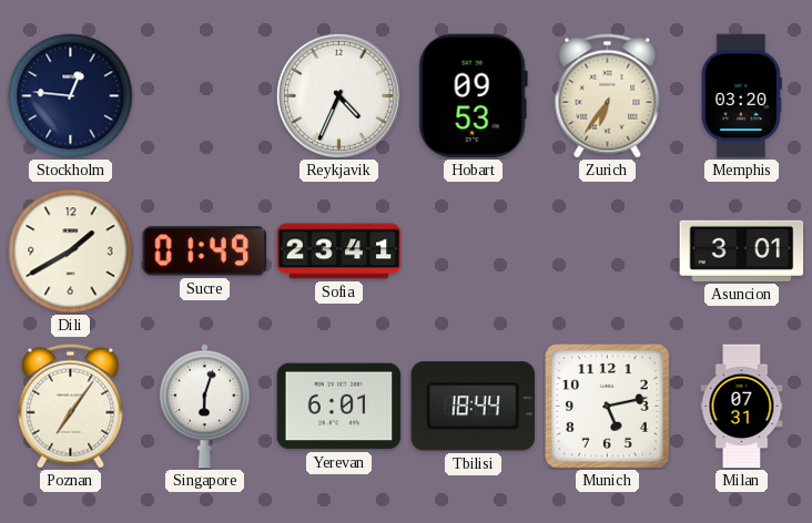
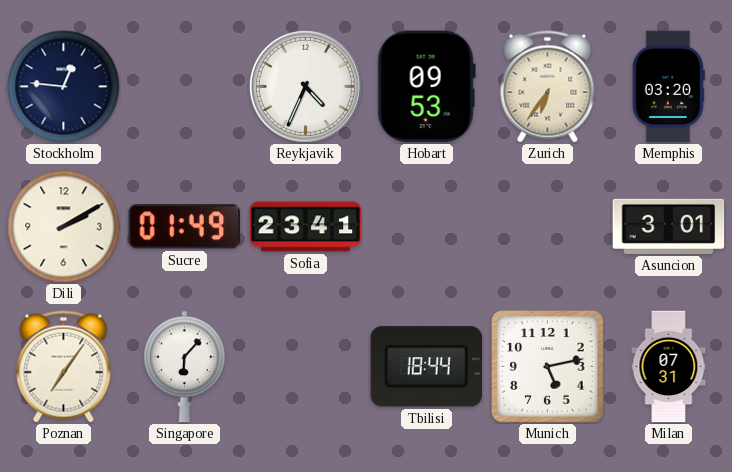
Dili: 1:40 -> 2:10
Singapore: 6:03 -> 6:07
Yerevan: 6:01 -> none
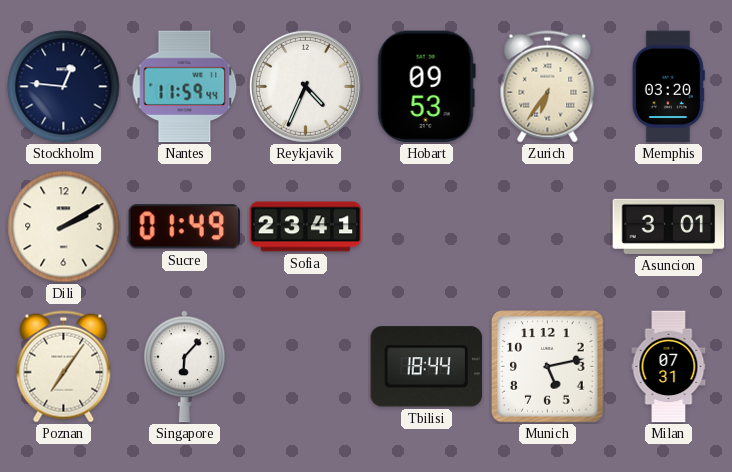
Nantes: none -> 11:59
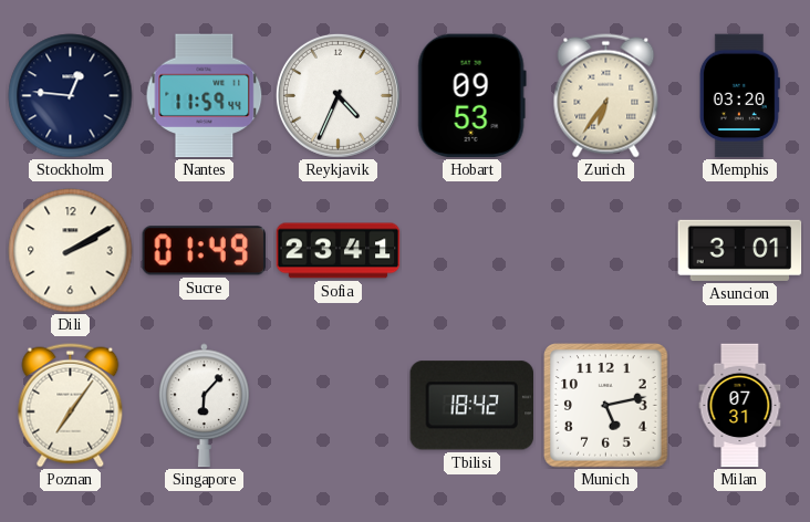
Tbilisi: 18:44 -> 18:42
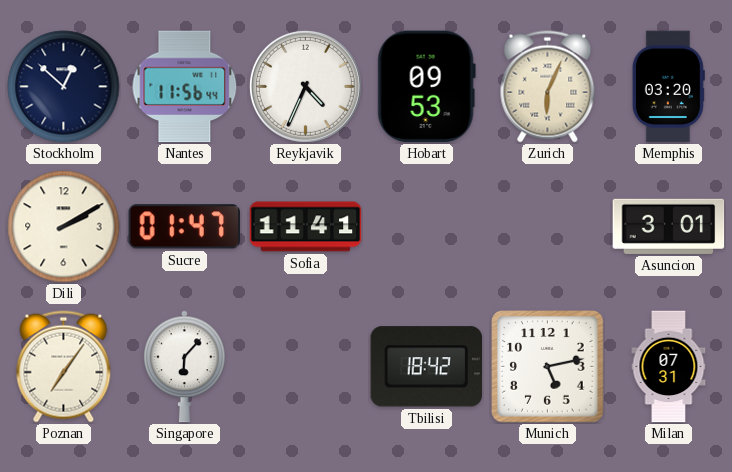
Stockholm: 12:46 -> 12:52
Nantes: 11:59 -> 11:56
Zurich: 6:36 -> 6:04
Sucre: 01:49 -> 01:47
Sofia: 23:41 -> 11:41
